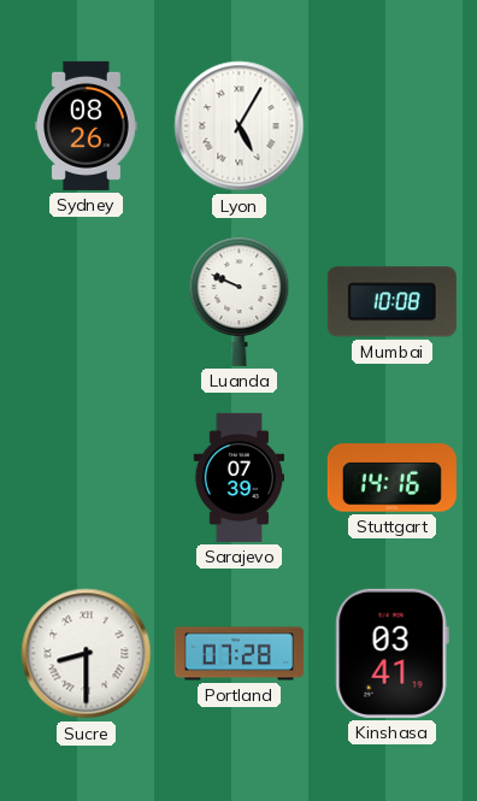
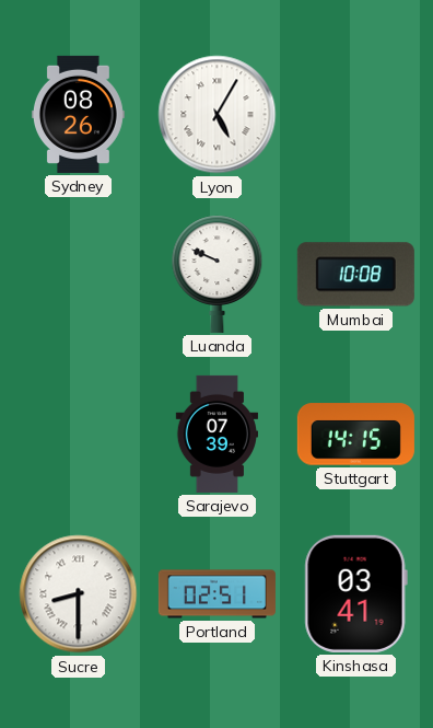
Stuttgart: 14:16 -> 14:15
Portland: 07:28 -> 02:51
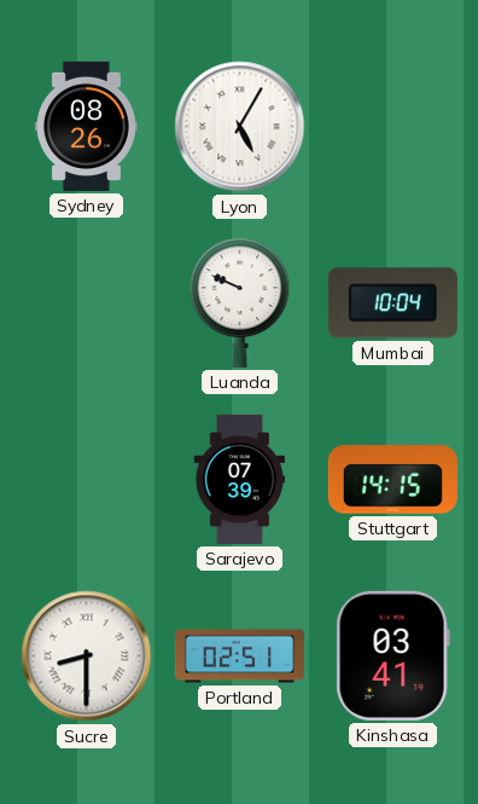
Mumbai: 10:08 -> 10:04
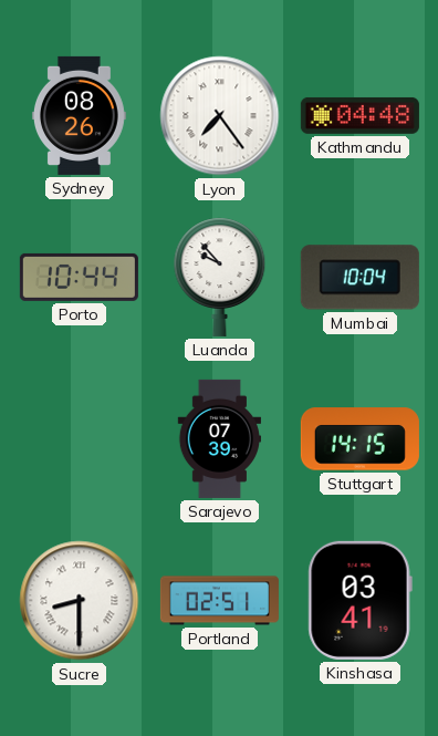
Lyon: 5:05 -> 7:24
Kathmandu: none -> 04:48
Porto: none -> 10:44
Luanda: 9:49 -> 9:53
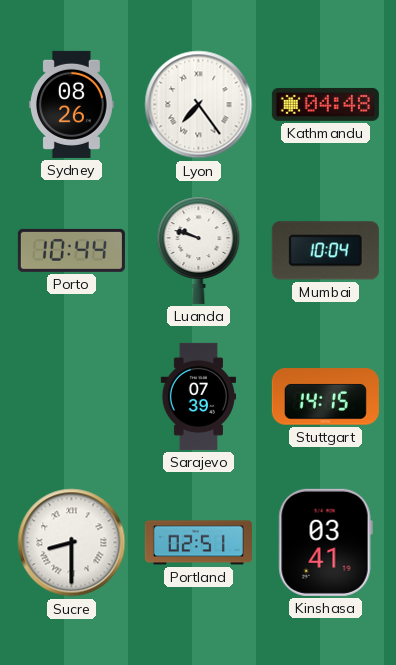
Luanda: 9:53 -> 9:48
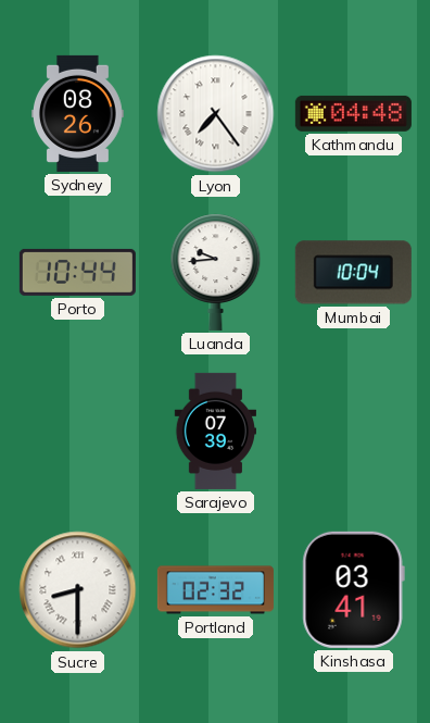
Luanda: 9:48 -> 9:44
Stuttgart: 14:15 -> none
Portland: 02:51 -> 02:32
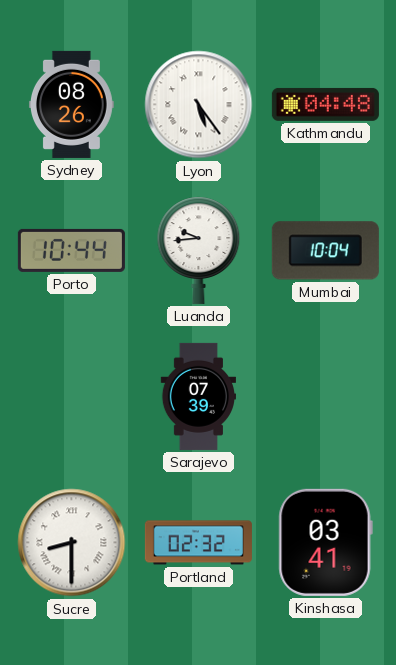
Lyon: 7:24 -> 5:24
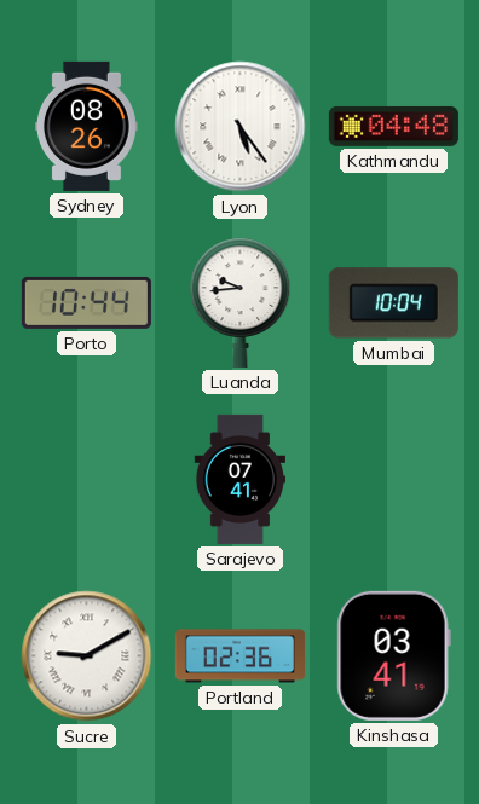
Sarajevo: 07:39 -> 07:41
Sucre: 8:30 -> 9:10
Portland: 02:32 -> 02:36
